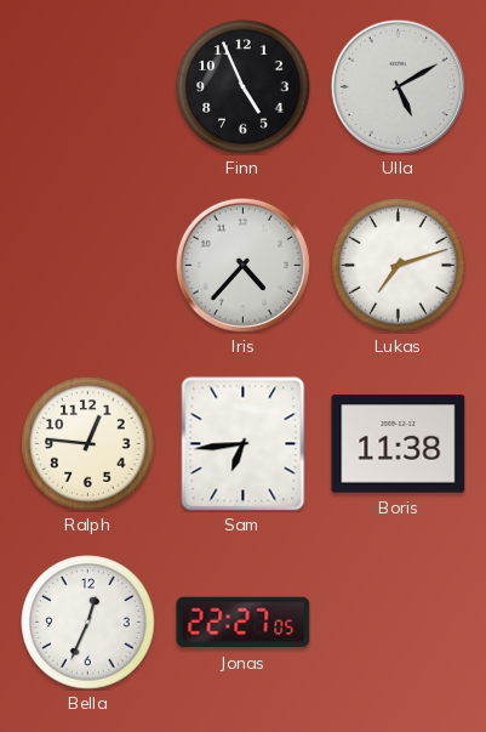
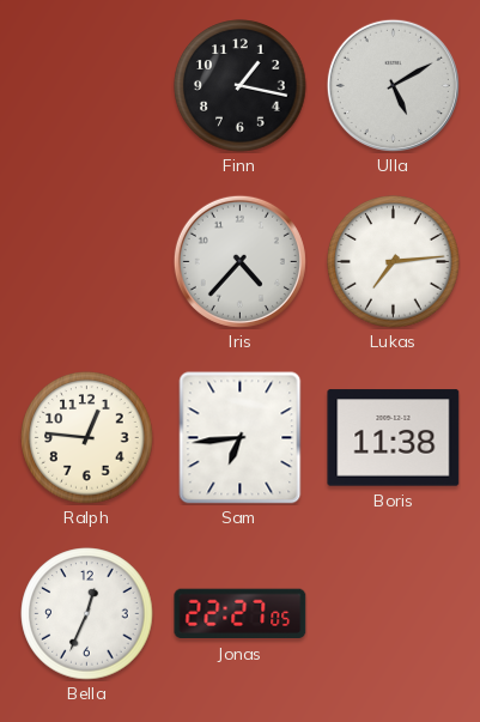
Finn: 4:56 -> 1:17
Lukas: 7:12 -> 7:14
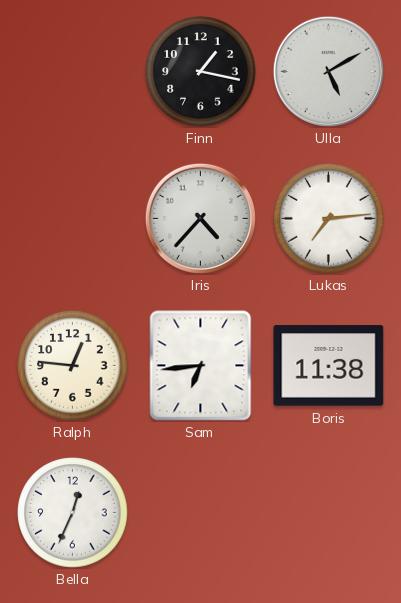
Jonas: 22:27 -> none
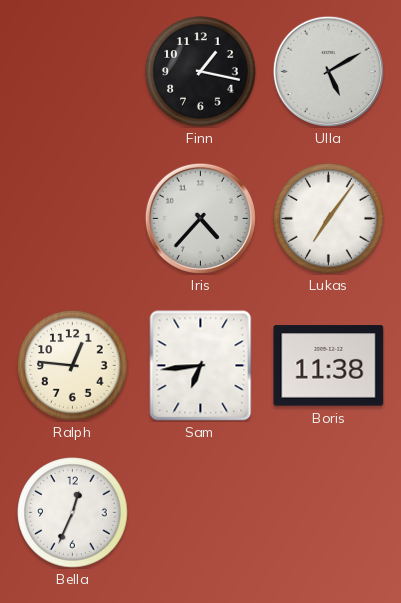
Lukas: 7:14 -> 7:06
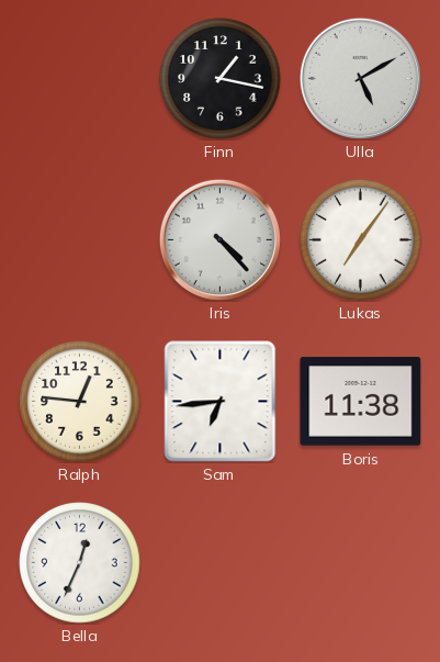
Iris: 4:37 -> 4:23
